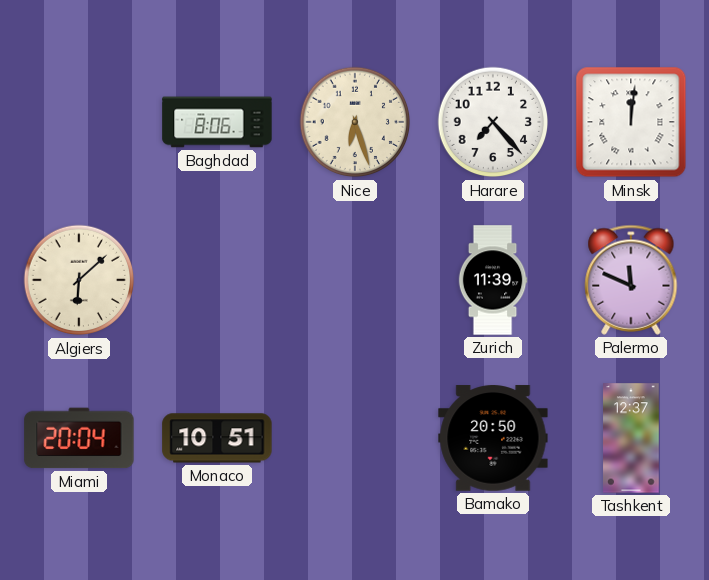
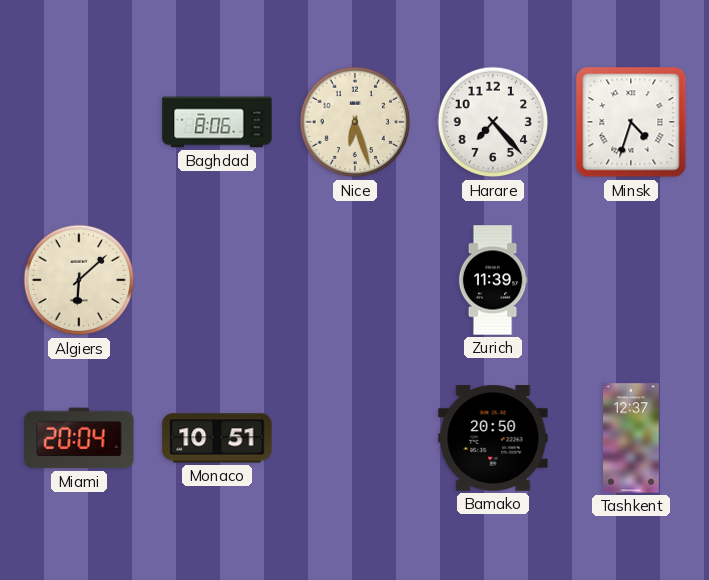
Minsk: 12:01 -> 4:33
Palermo: 11:49 -> none
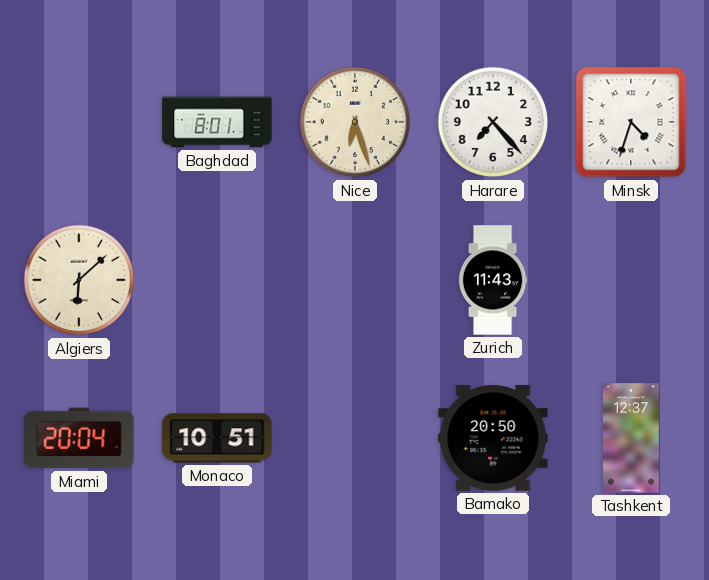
Baghdad: 8:06 -> 8:01
Zurich: 11:39 -> 11:43
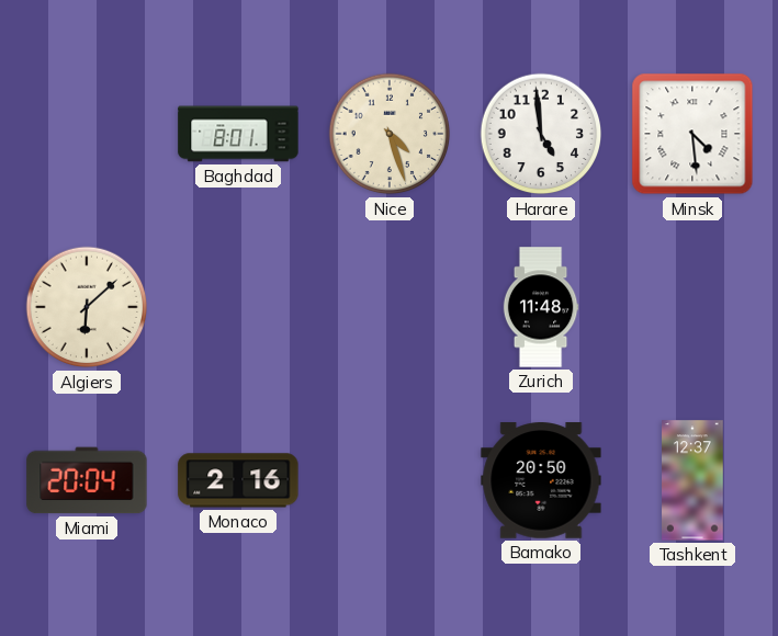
Nice: 6:27 -> 4:27
Harare: 7:23 -> 4:59
Minsk: 4:33 -> 4:29
Zurich: 11:43 -> 11:48
Monaco: 10:51 -> 2:16
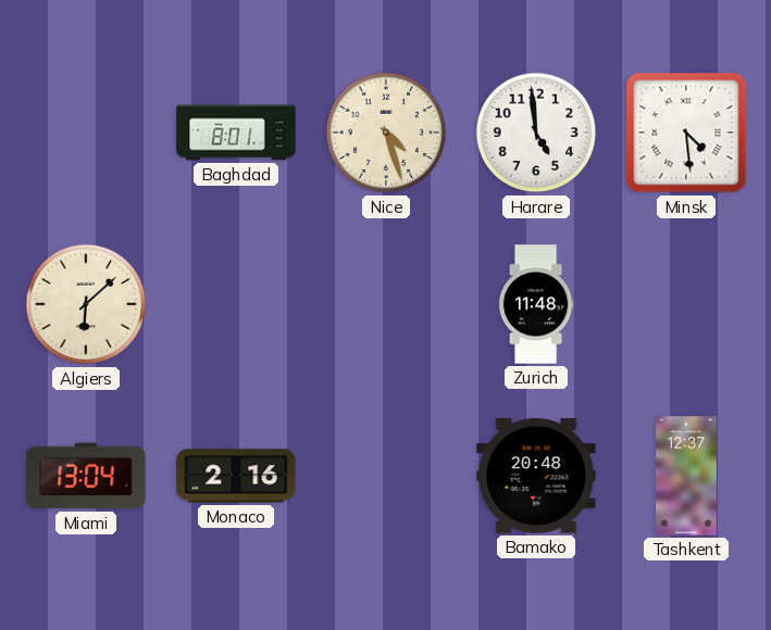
Miami: 20:04 -> 13:04
Bamako: 20:50 -> 20:48
